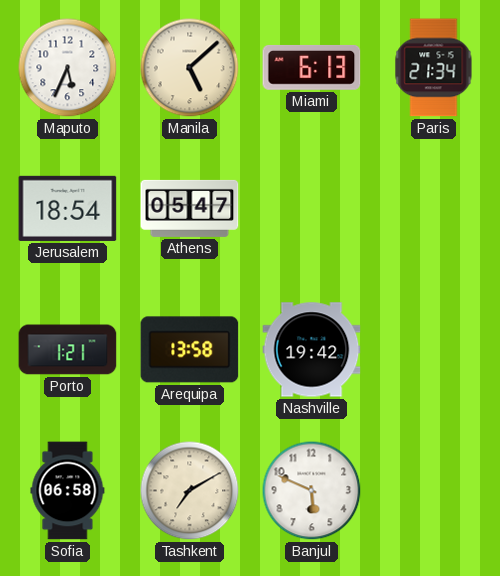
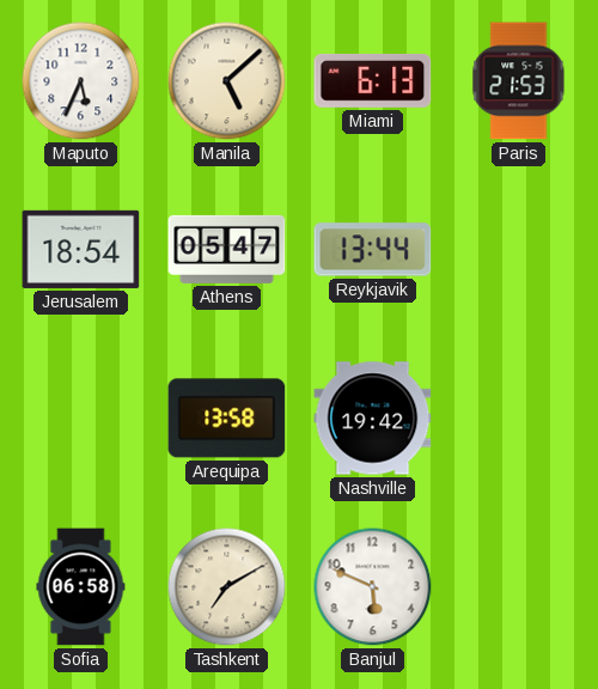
Paris: 21:34 -> 21:53
Reykjavik: none -> 13:44
Porto: 1:21 -> none
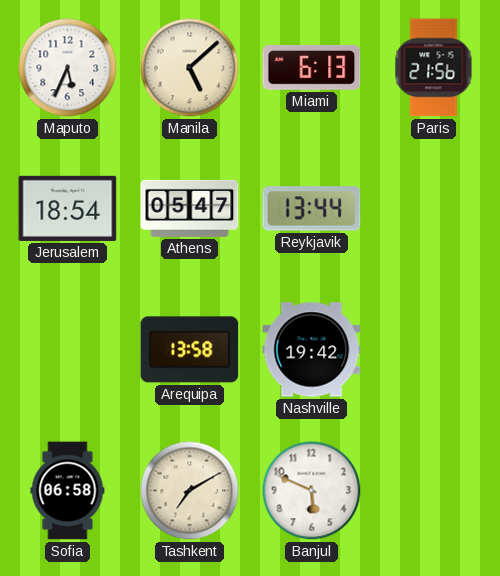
Paris: 21:53 -> 21:56
